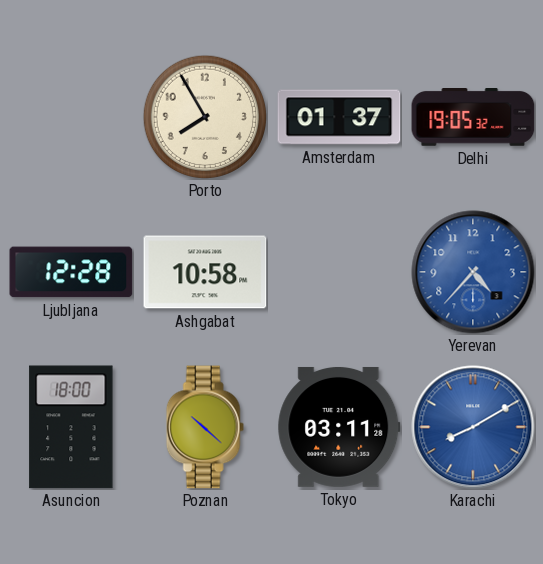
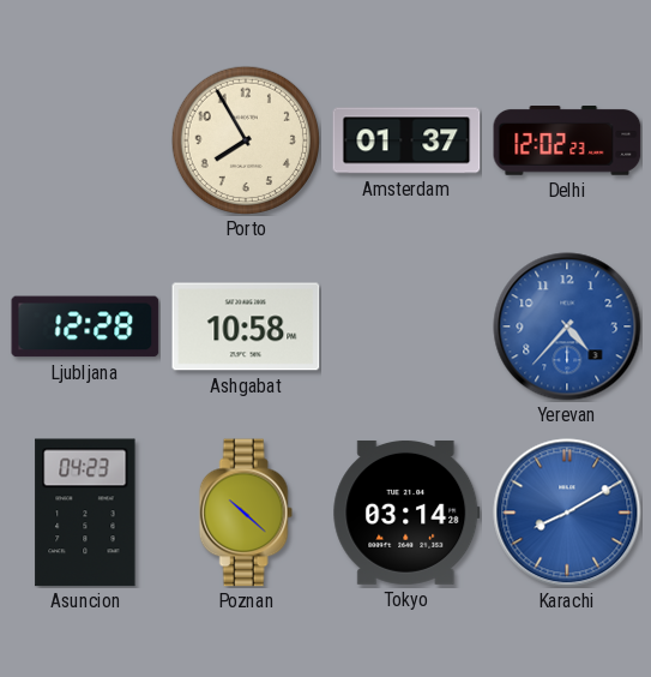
Delhi: 19:05 -> 12:02
Asuncion: 18:00 -> 04:23
Tokyo: 03:11 -> 03:14
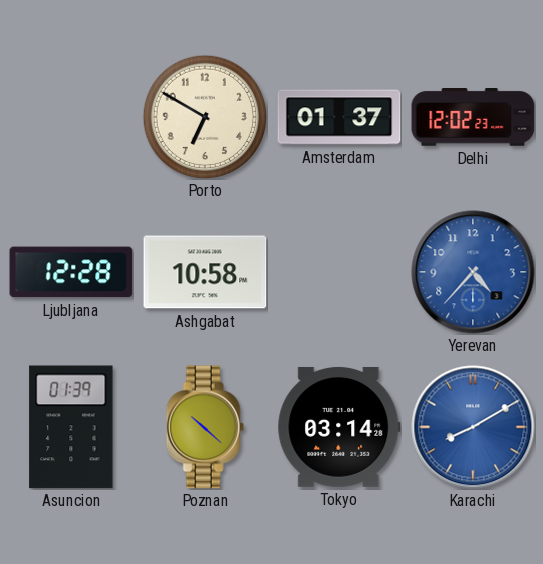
Porto: 7:55 -> 6:50
Asuncion: 04:23 -> 01:39
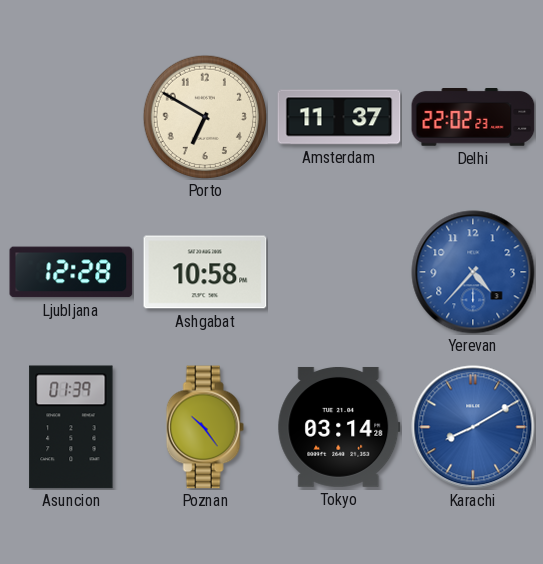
Amsterdam: 01:37 -> 11:37
Delhi: 12:02 -> 22:02
Poznan: 10:22 -> 10:24
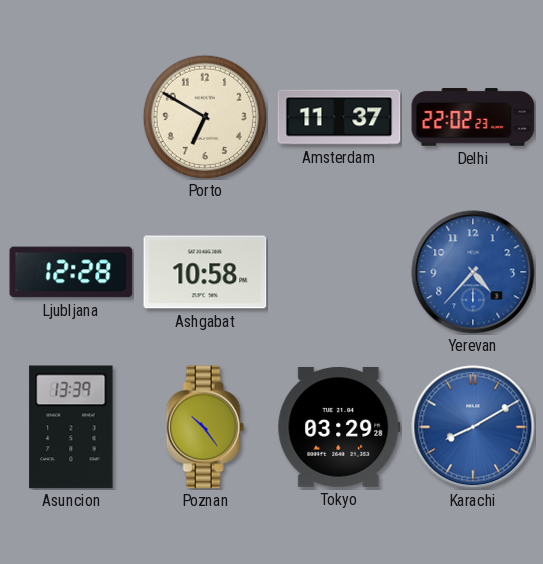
Asuncion: 01:39 -> 13:39
Tokyo: 03:14 -> 03:29
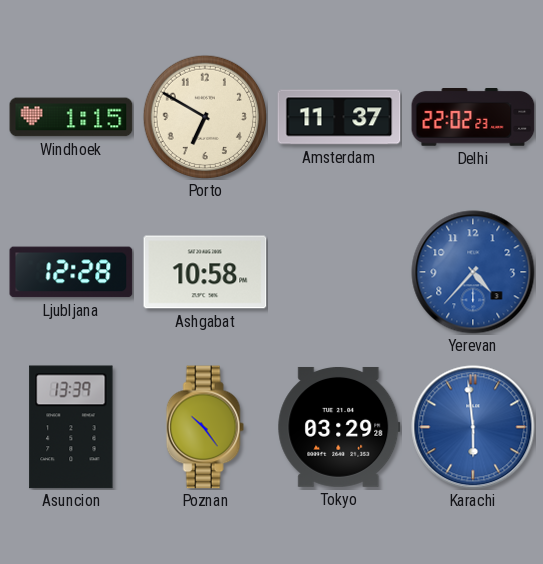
Windhoek: none -> 1:15
Karachi: 8:10 -> 5:59
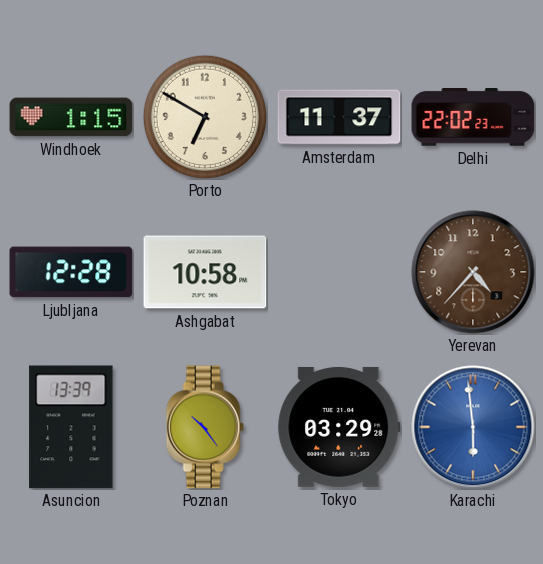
Yerevan dial: blue -> brown
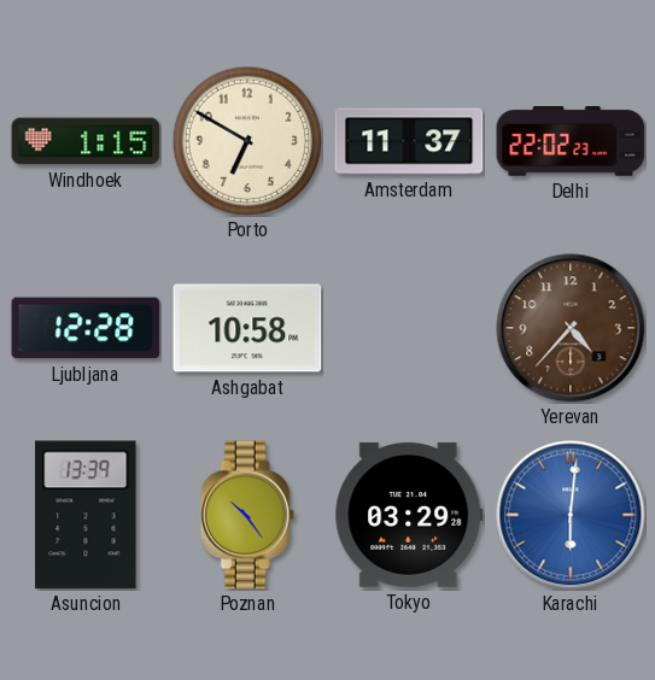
Karachi: 5:59 -> 6:01
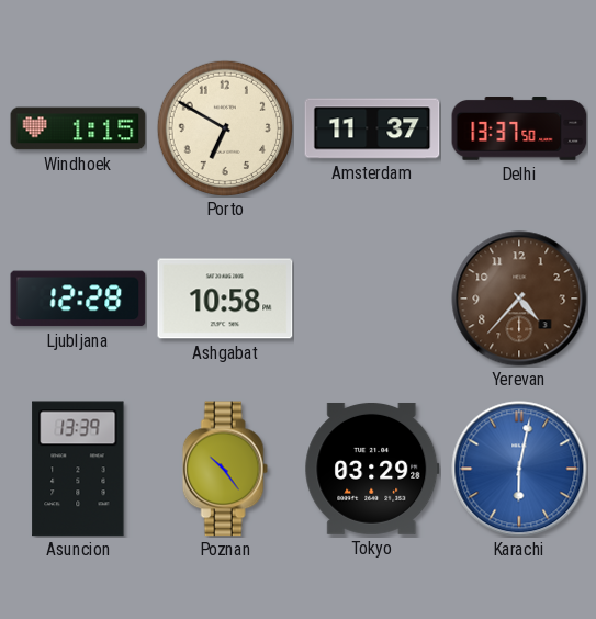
Delhi: 22:02 -> 13:37
Karachi: 6:01 -> 6:02
